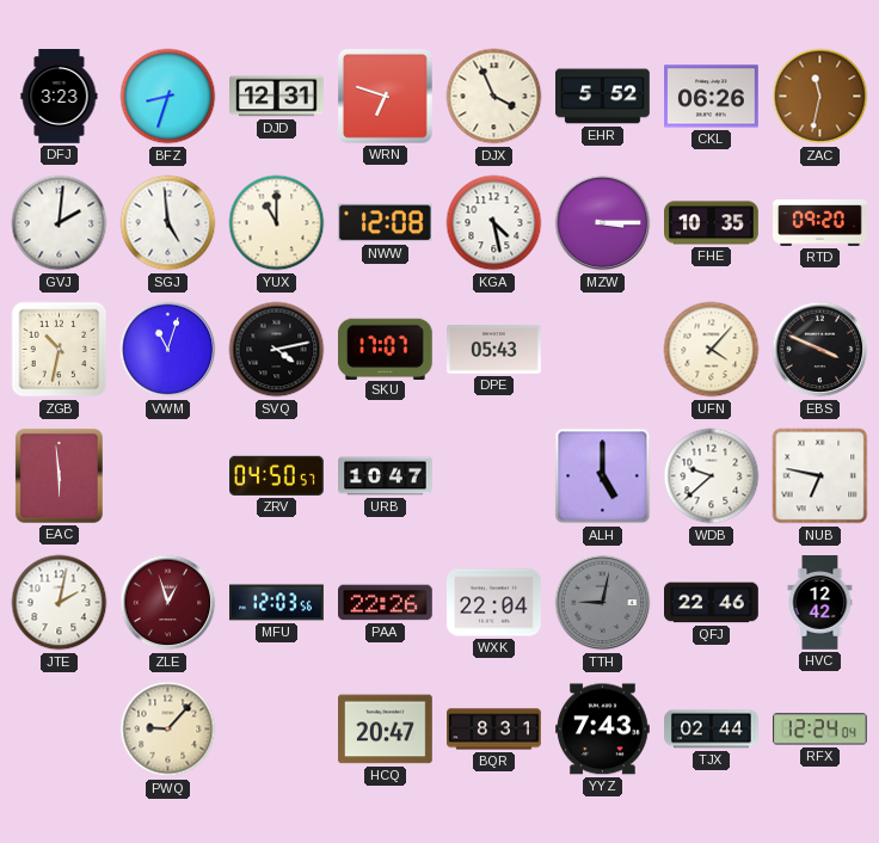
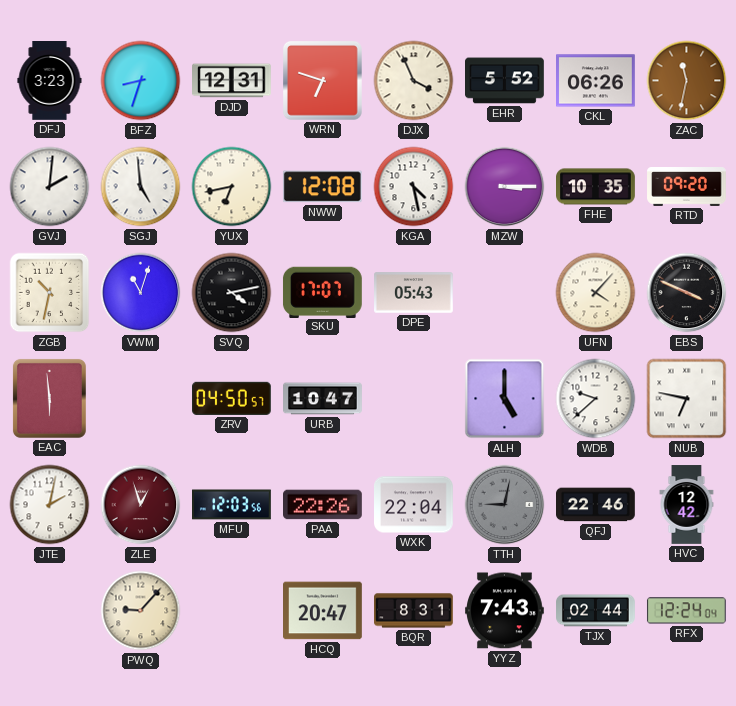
YUX: 11:00 -> 6:43
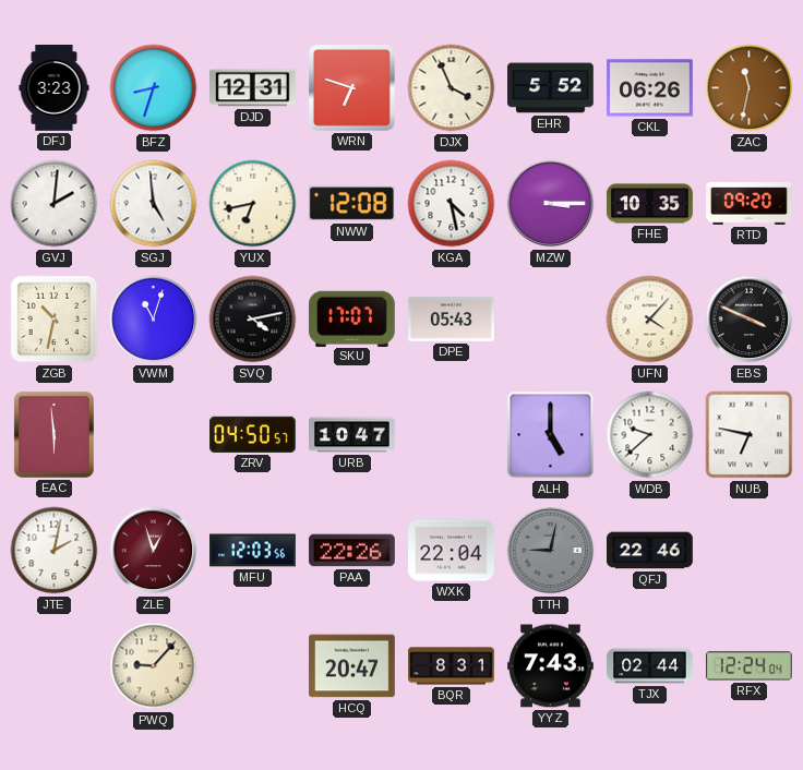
HVC: 12:42 -> none
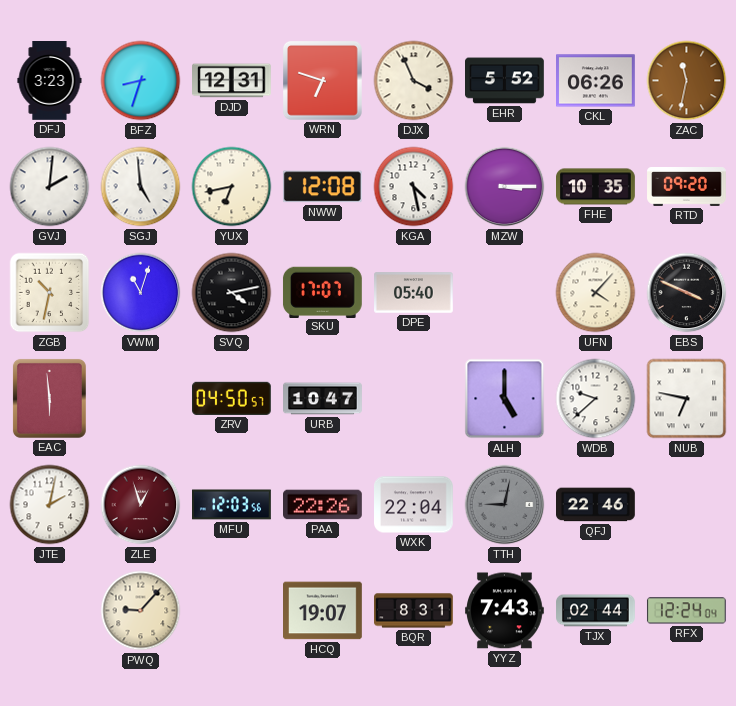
DPE: 05:43 -> 05:40
HCQ: 20:47 -> 19:07
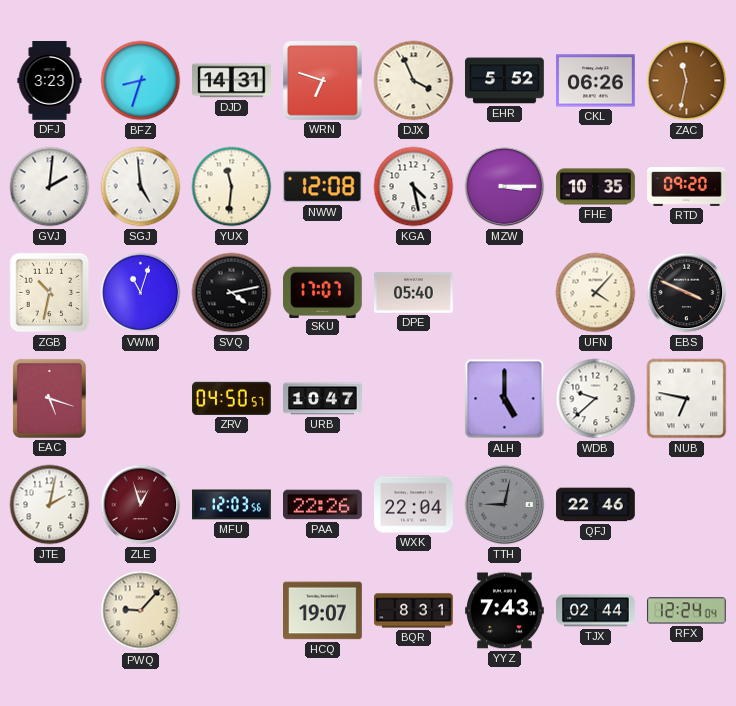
DJD: 12:31 -> 14:31
YUX: 6:43 -> 11:31
EAC: 5:59 -> 5:18
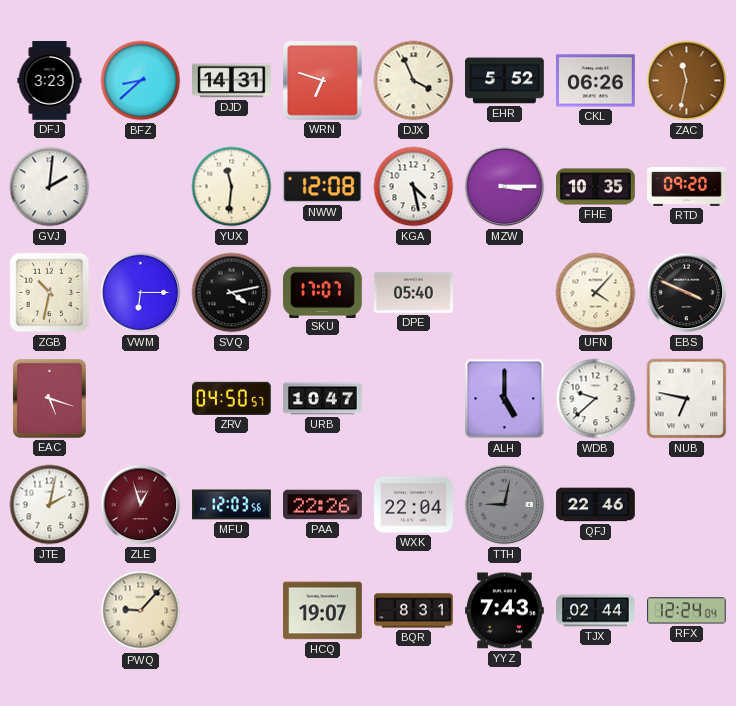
BFZ: 8:33 -> 8:38
SGJ: 4:59 -> none
VWM: 11:03 -> 6:15
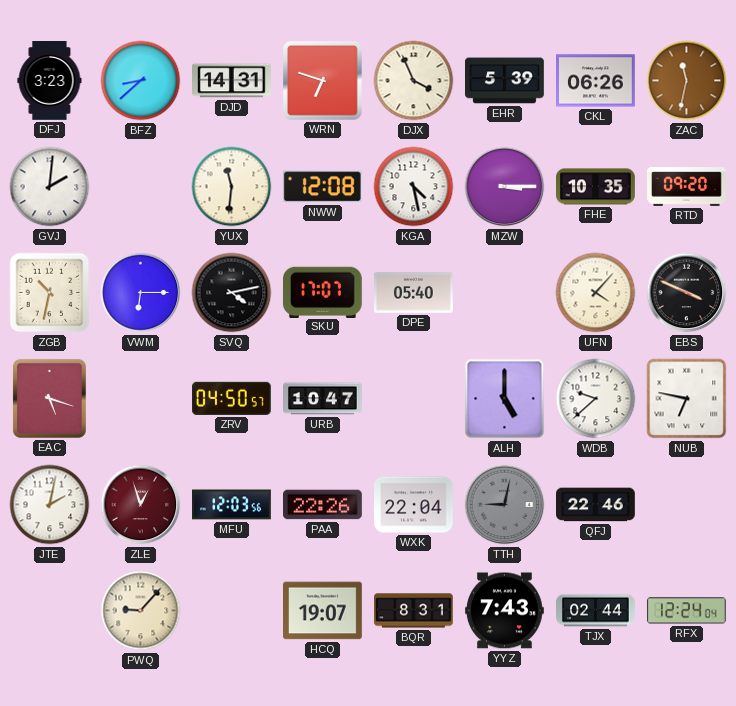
EHR: 5:52 -> 5:39
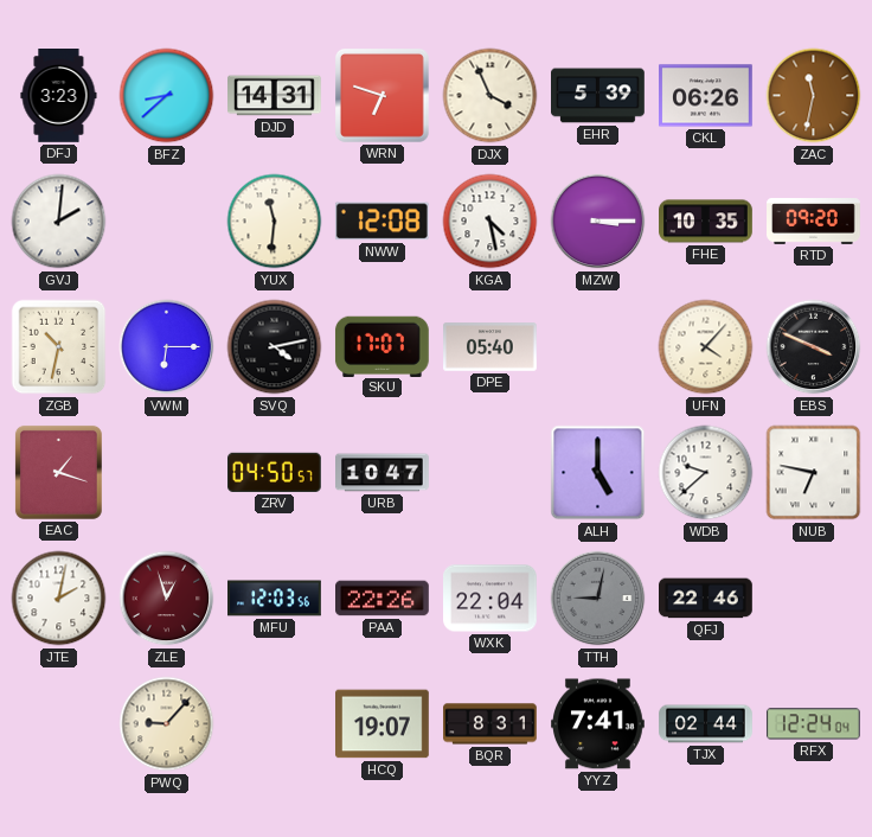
EAC: 5:18 -> 1:18
YYZ: 7:43 -> 7:41
